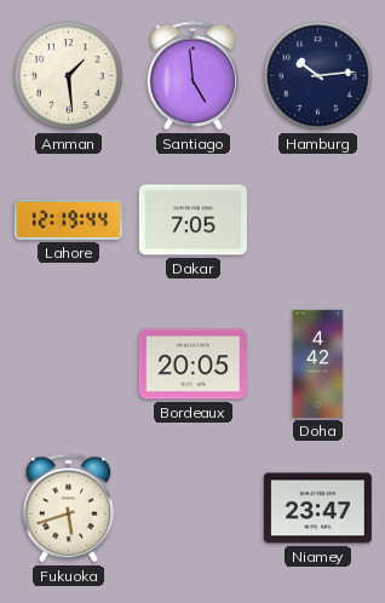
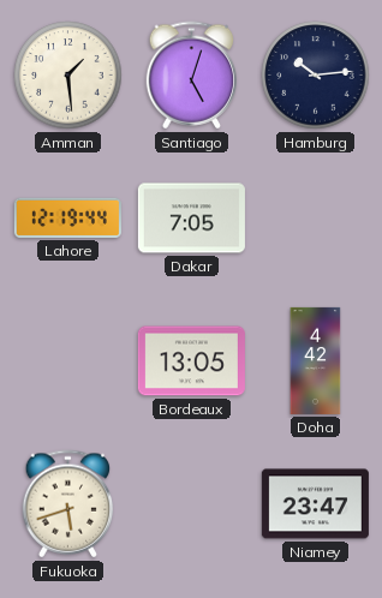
Santiago: 4:59 -> 5:03
Bordeaux: 20:05 -> 13:05
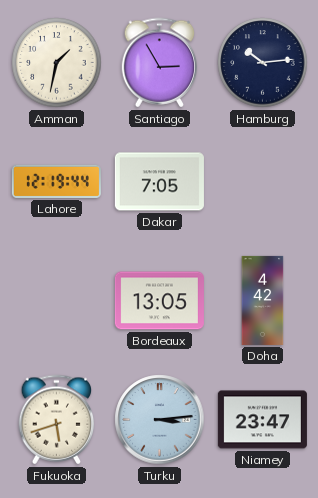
Amman: 1:29 -> 1:32
Santiago: 5:03 -> 2:55
Turku: none -> 3:14
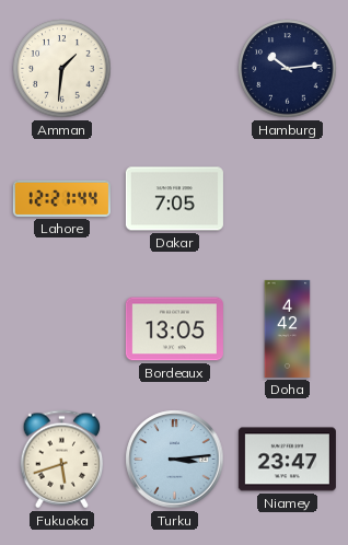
Amman: 1:32 -> 1:31
Santiago: 2:55 -> none
Lahore: 12:19 -> 12:21
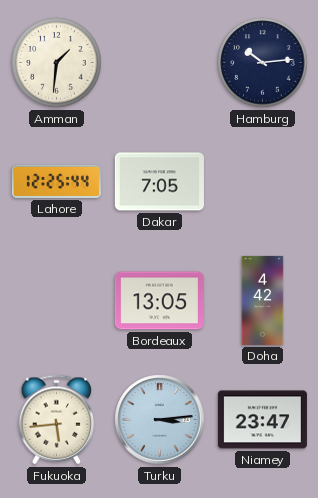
Lahore: 12:21 -> 12:25
Fukuoka: 5:42 -> 5:44
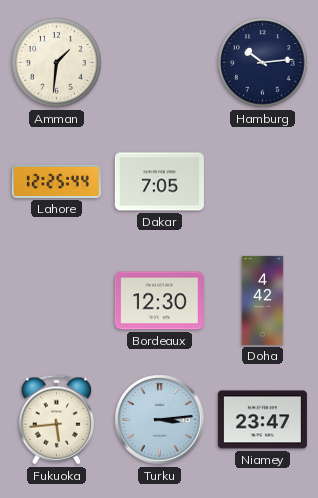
Bordeaux: 13:05 -> 12:30
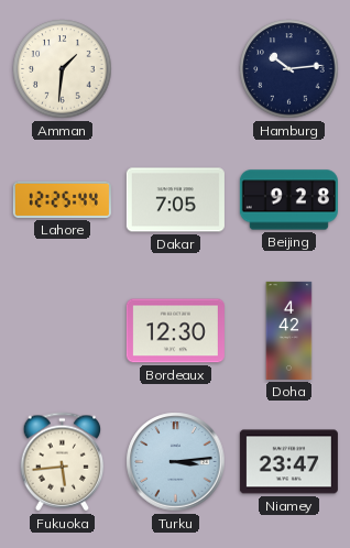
Beijing: none -> 9:28
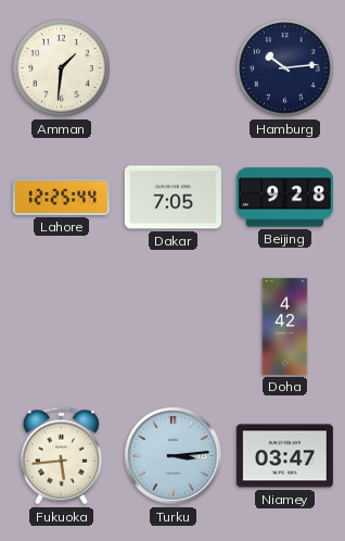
Bordeaux: 12:30 -> none
Niamey: 23:47 -> 03:47
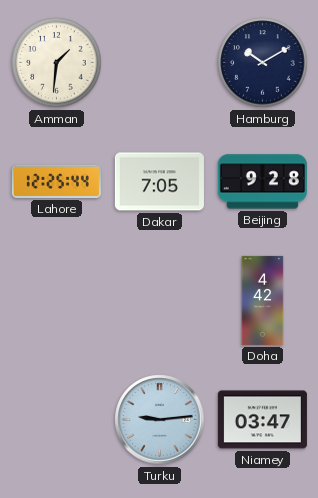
Hamburg: 10:14 -> 10:10
Fukuoka: 5:44 -> none
Turku: 3:14 -> 9:14
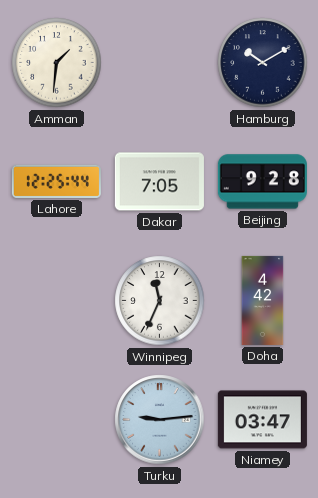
Winnipeg: none -> 11:34
